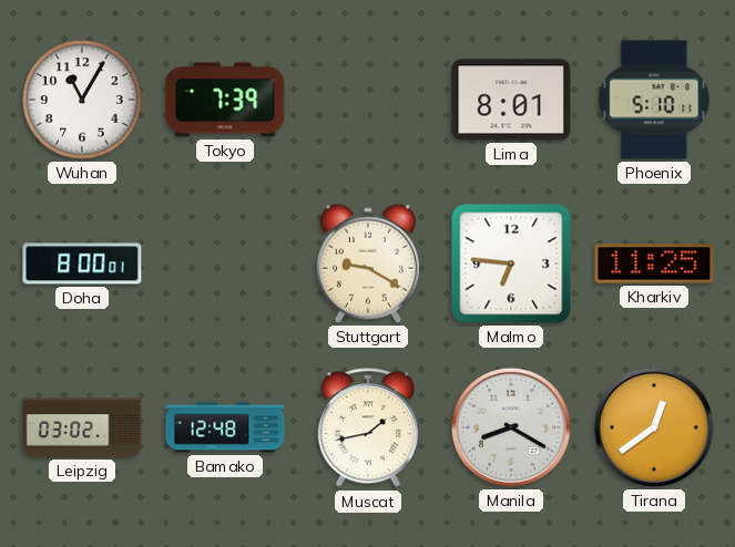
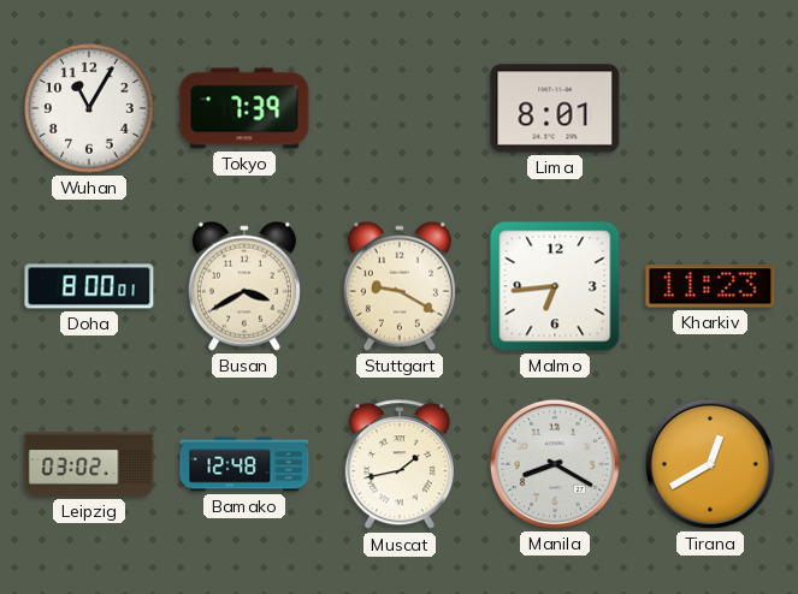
Phoenix: 5:10 -> none
Busan: none -> 3:40
Malmo: 6:46 -> 6:44
Kharkiv: 11:25 -> 11:23
Tirana: 12:39 -> 12:40
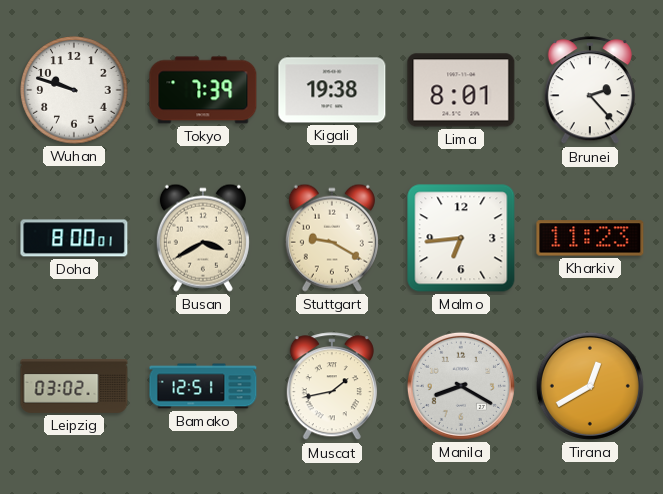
Wuhan: 11:05 -> 9:48
Kigali: none -> 19:38
Brunei: none -> 2:23
Bamako: 12:48 -> 12:51
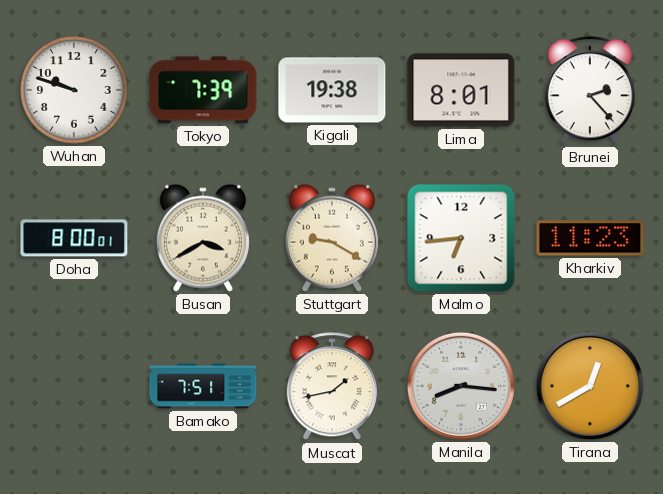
Leipzig: 03:02 -> none
Bamako: 12:51 -> 7:51
Manila: 8:20 -> 8:16
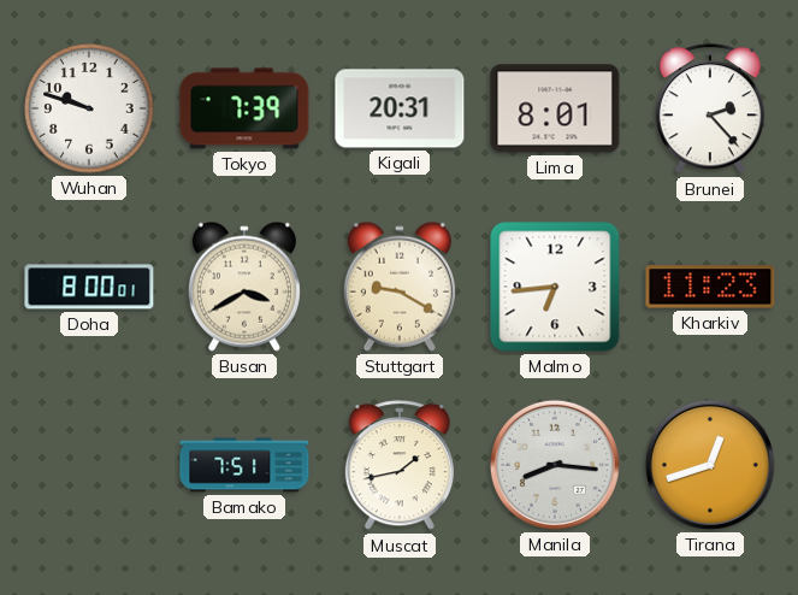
Kigali: 19:38 -> 20:31
Tirana: 12:40 -> 12:42
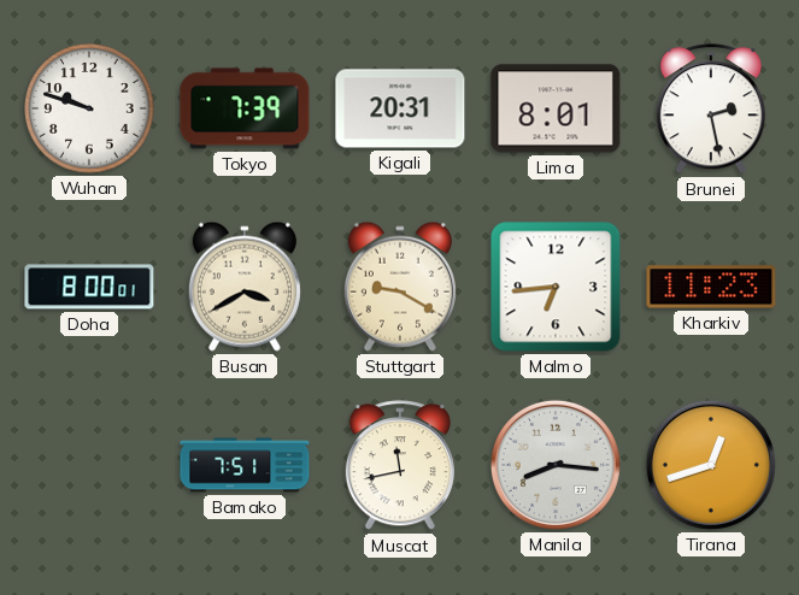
Brunei: 2:23 -> 2:28
Muscat: 1:43 -> 11:43
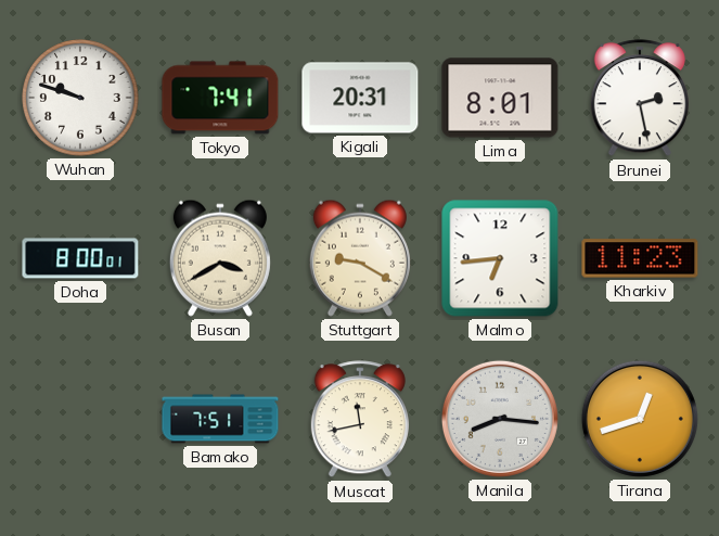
Tokyo: 7:39 -> 7:41
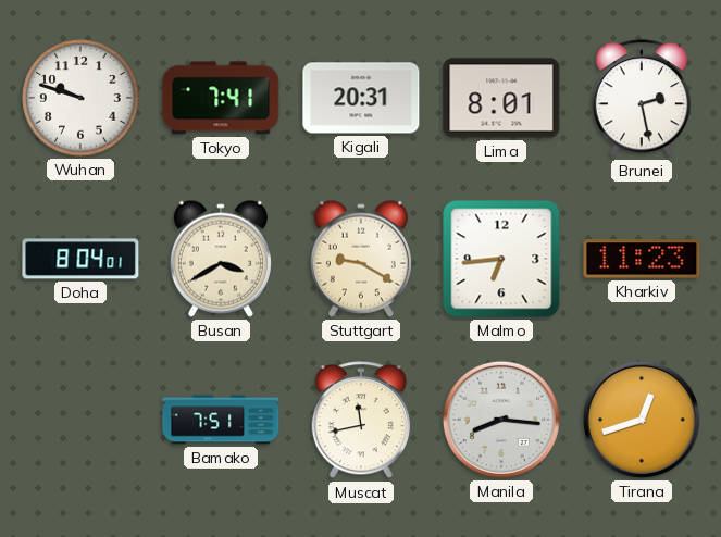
Doha: 8:00 -> 8:04
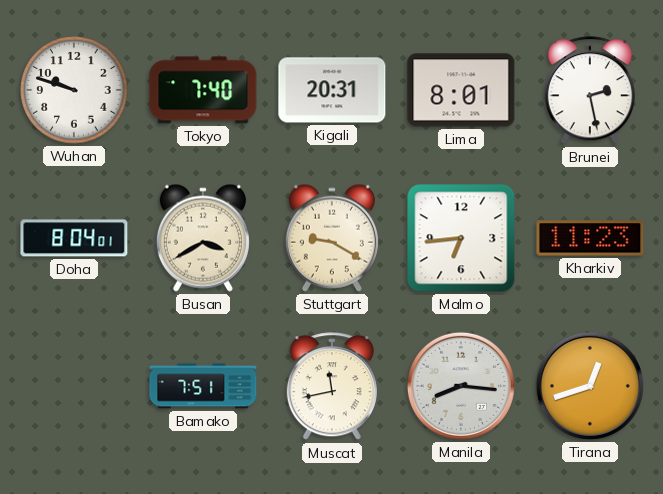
Tokyo: 7:41 -> 7:40
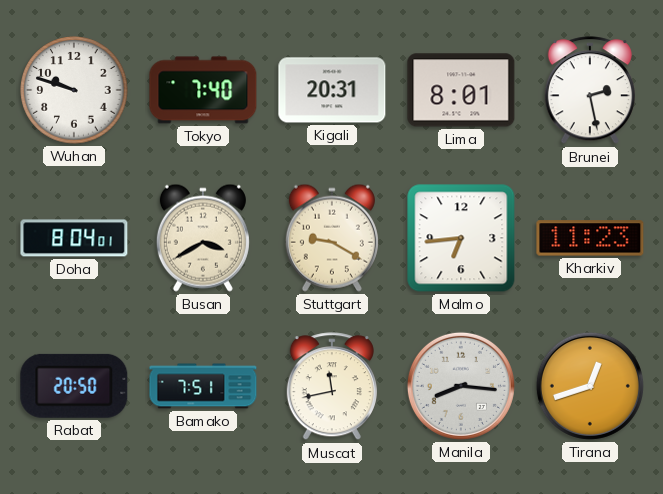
Rabat: none -> 20:50
